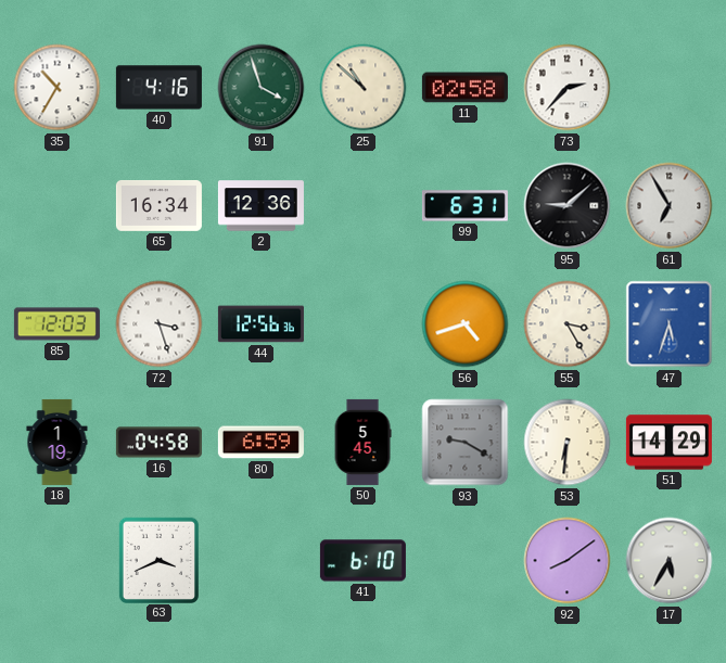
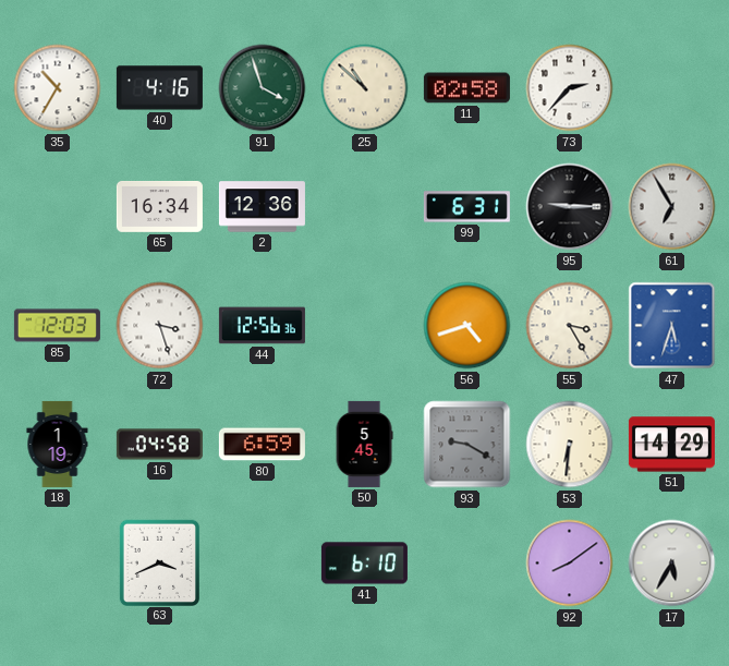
95: 9:08 -> 9:15
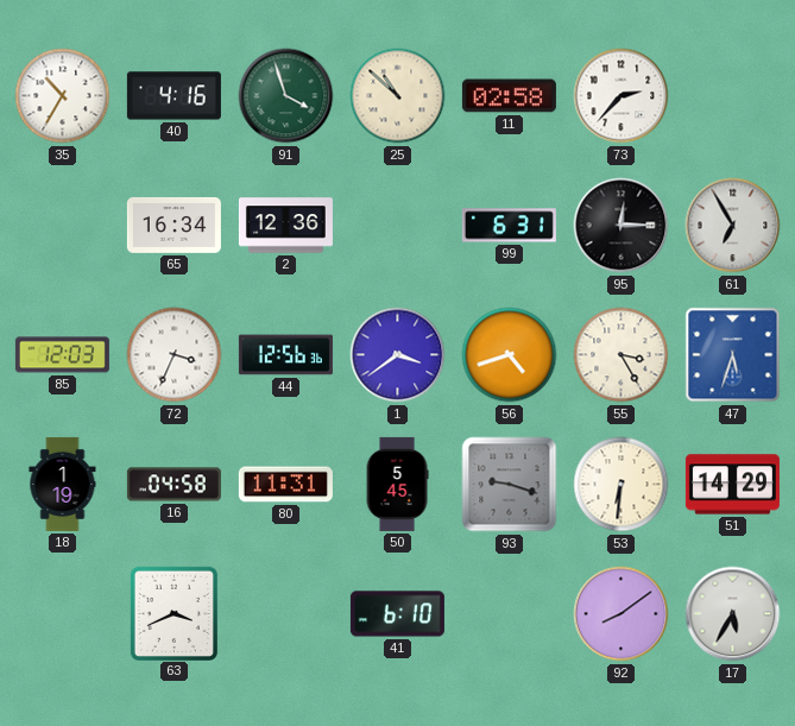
95: 9:15 -> 12:15
72: 3:27 -> 3:34
1: none -> 3:39
80: 6:59 -> 11:31
93: 9:20 -> 9:18
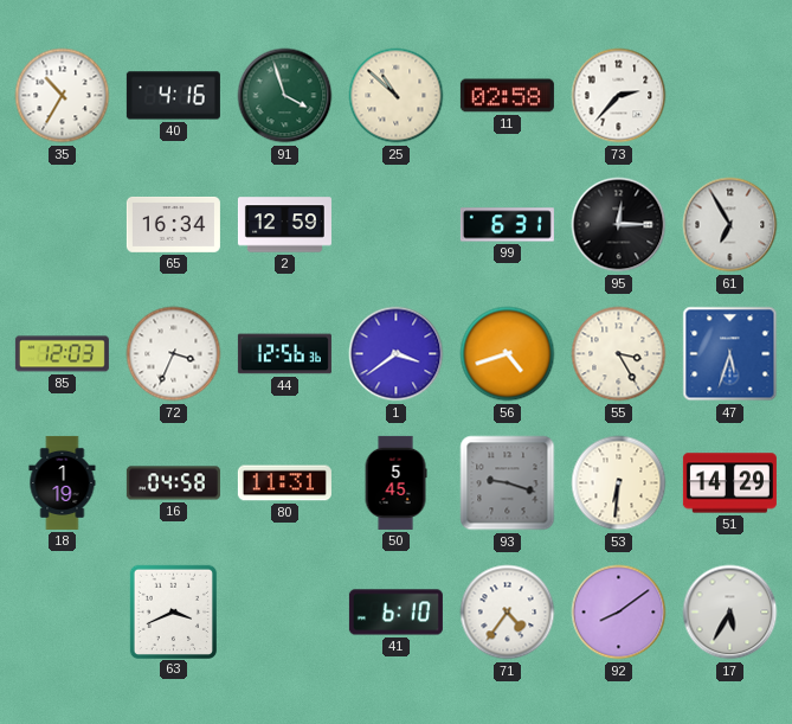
2: 12:36 -> 12:59
71: none -> 4:36
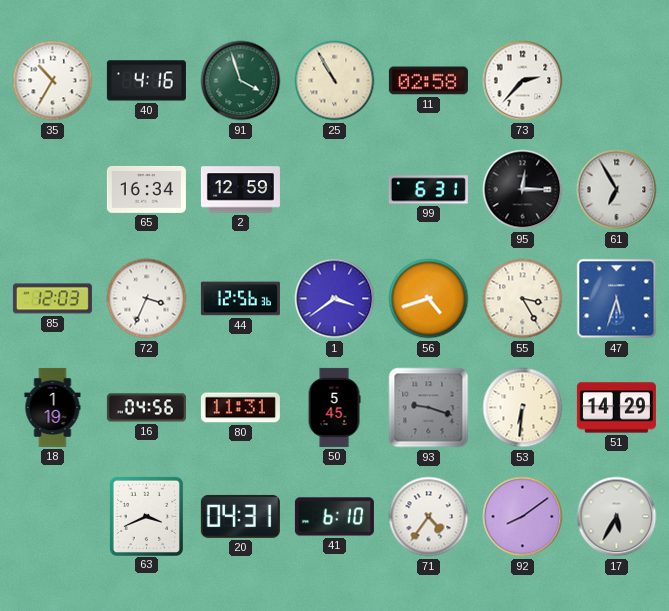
25: 10:52 -> 10:55
16: 04:58 -> 04:56
20: none -> 04:31
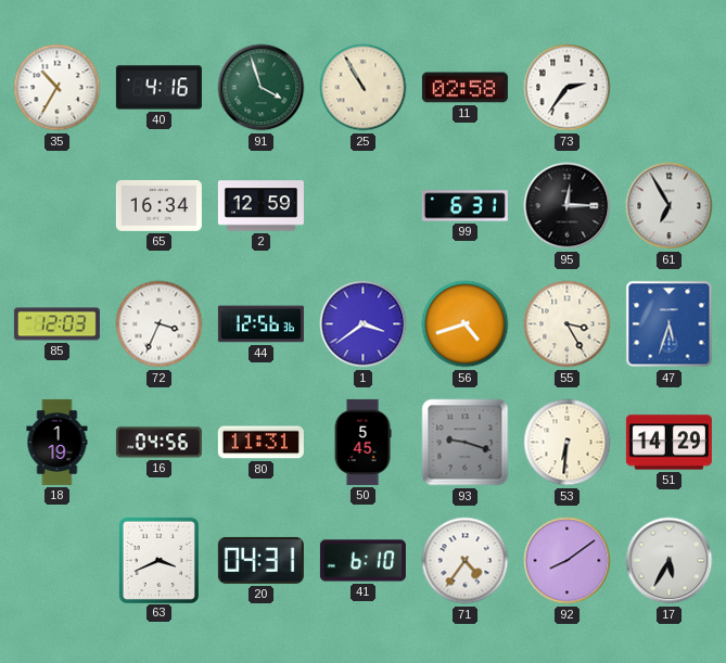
73: 2:37 -> 2:36
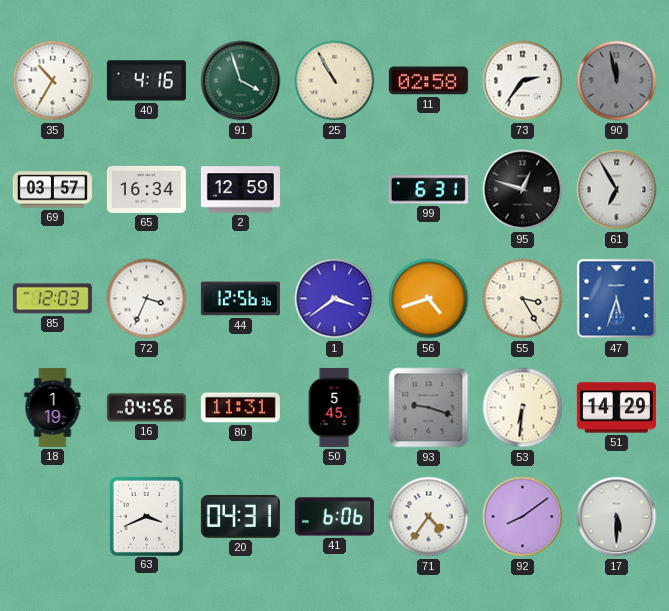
90: none -> 11:58
69: none -> 03:57
95: 12:15 -> 12:48
41: 6:10 -> 6:06
17: 5:35 -> 5:30
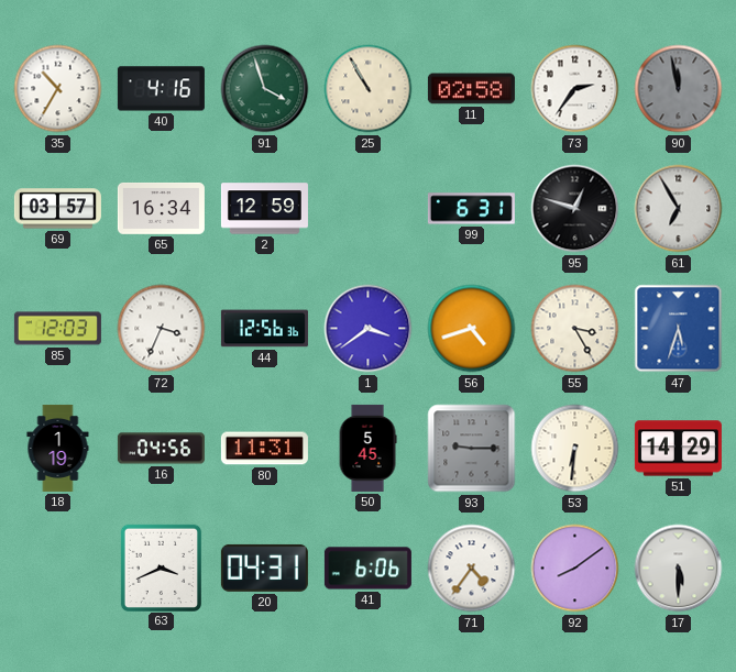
93: 9:18 -> 9:15
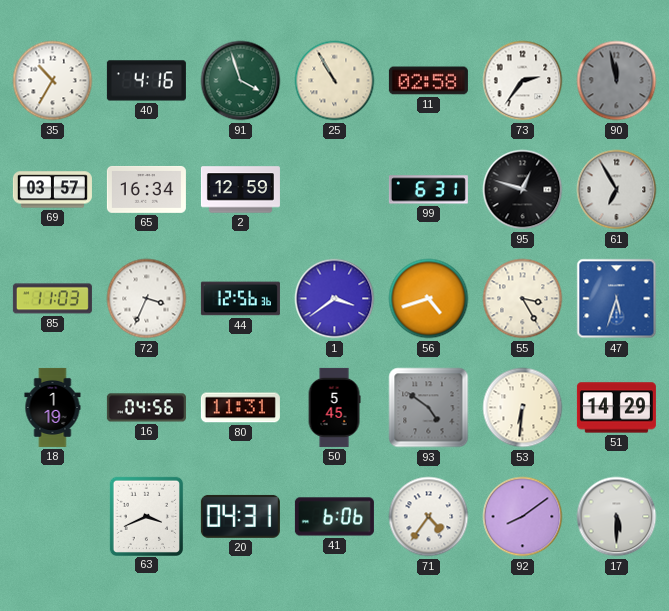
85: 12:03 -> 11:03
93: 9:15 -> 4:51
